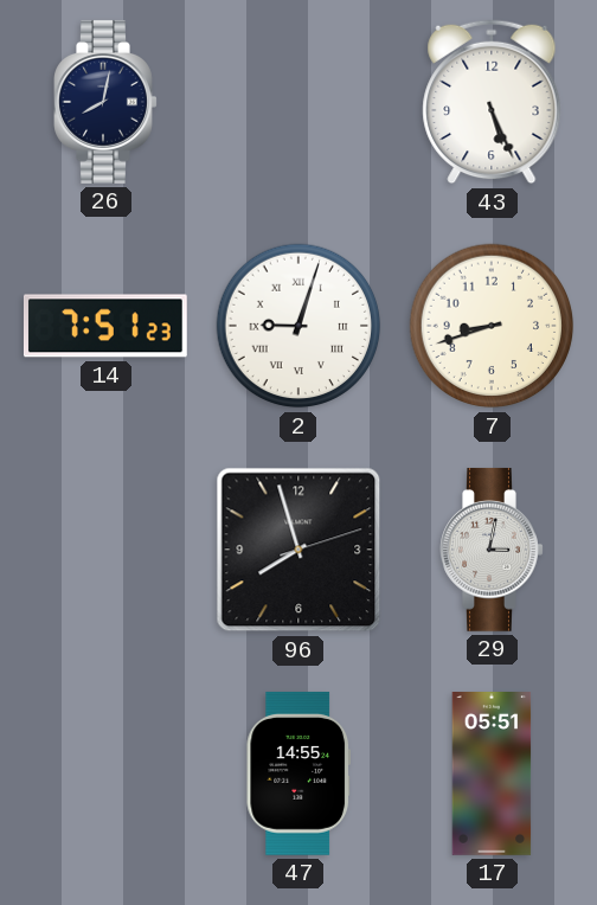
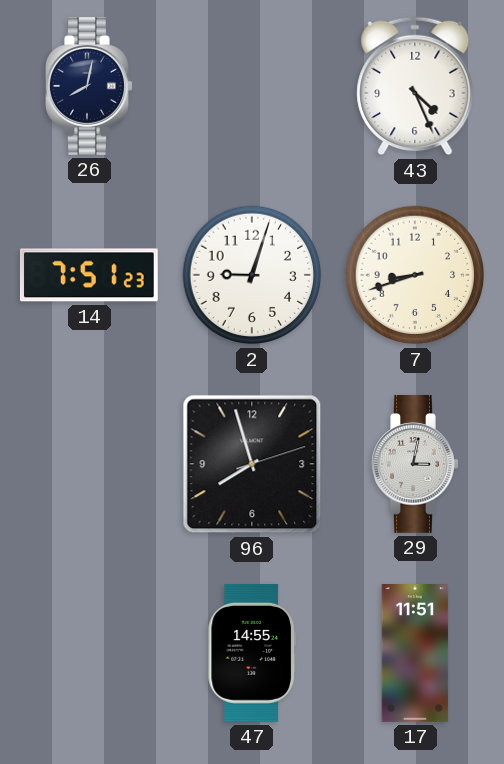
43: 5:26 -> 4:26
2 numerals: Roman -> Arabic
17: 05:51 -> 11:51
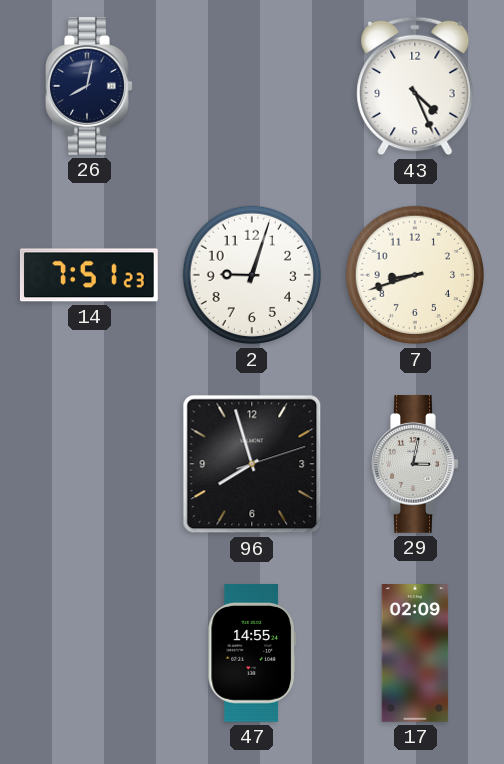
17: 11:51 -> 02:09
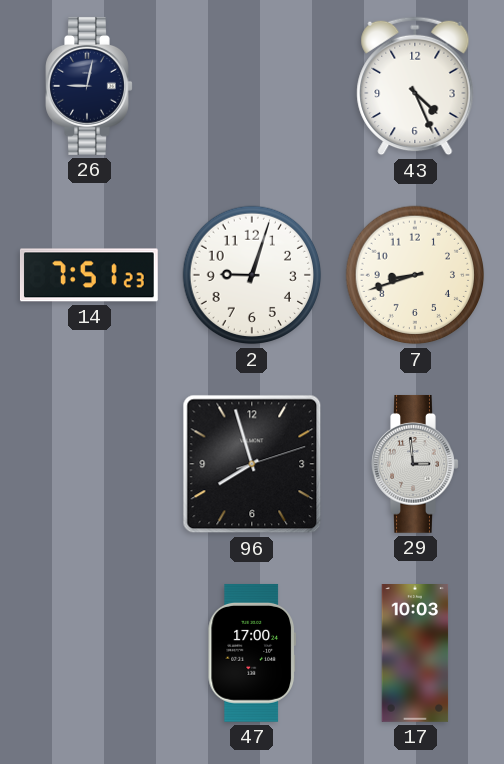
26: 8:02 -> 9:02
29: 3:02 -> 2:59
47: 14:55 -> 17:00
17: 02:09 -> 10:03
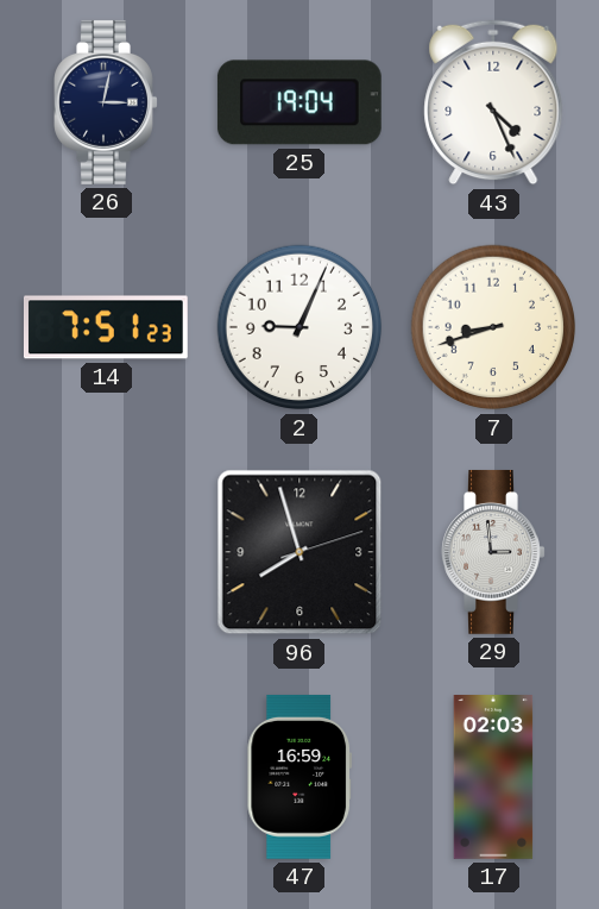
26: 9:02 -> 3:02
25: none -> 19:04
2: 9:03 -> 9:04
47: 17:00 -> 16:59
17: 10:03 -> 02:03
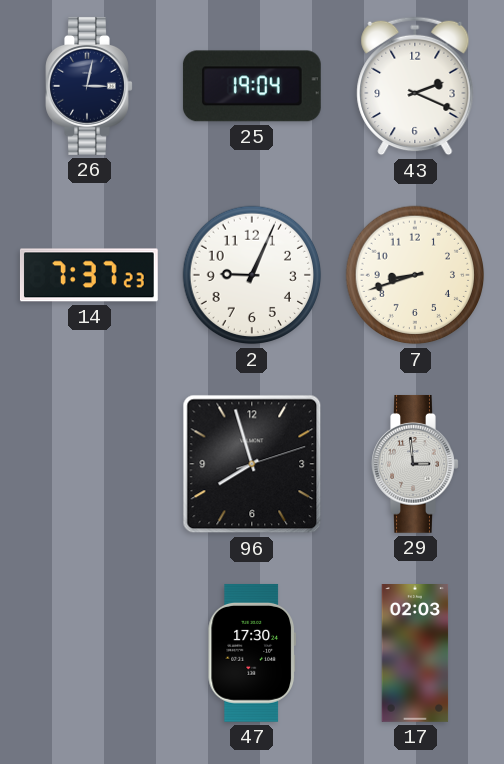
43: 4:26 -> 2:19
14: 7:51 -> 7:37
47: 16:59 -> 17:30
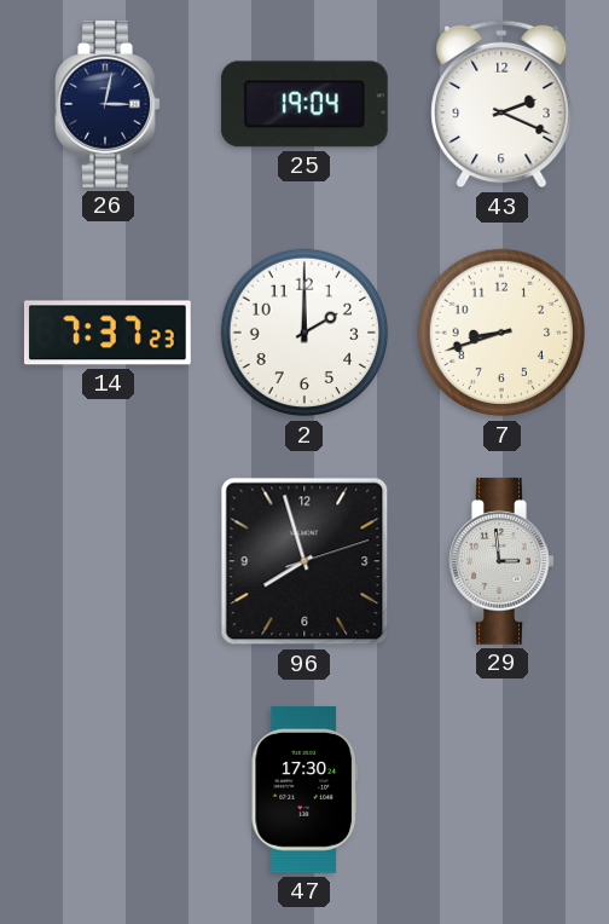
2: 9:04 -> 2:00
17: 02:03 -> none
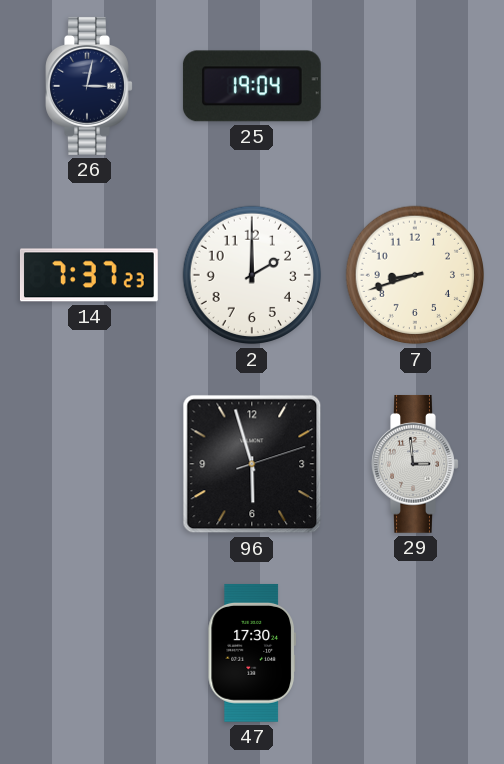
43: 2:19 -> none
96: 7:57 -> 5:57
